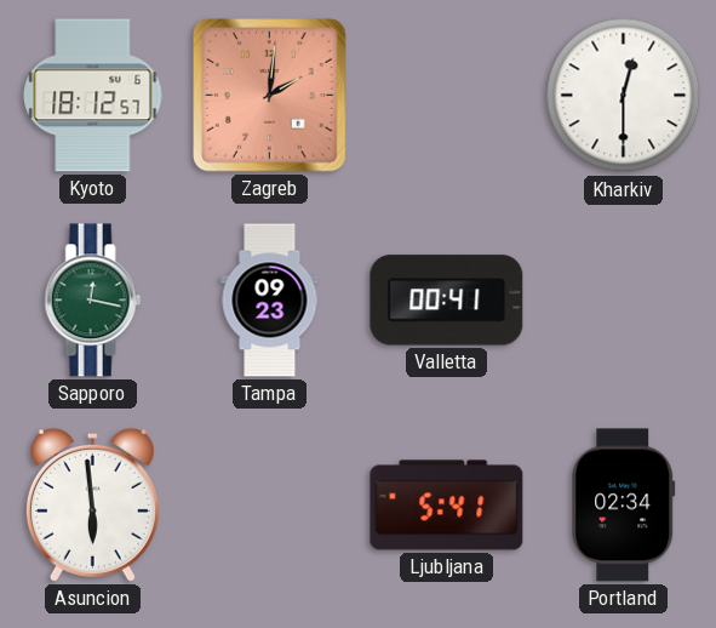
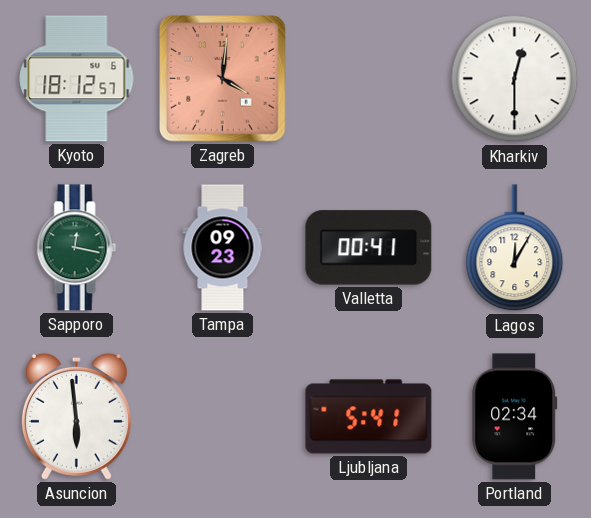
Zagreb: 2:01 -> 4:01
Lagos: none -> 12:05
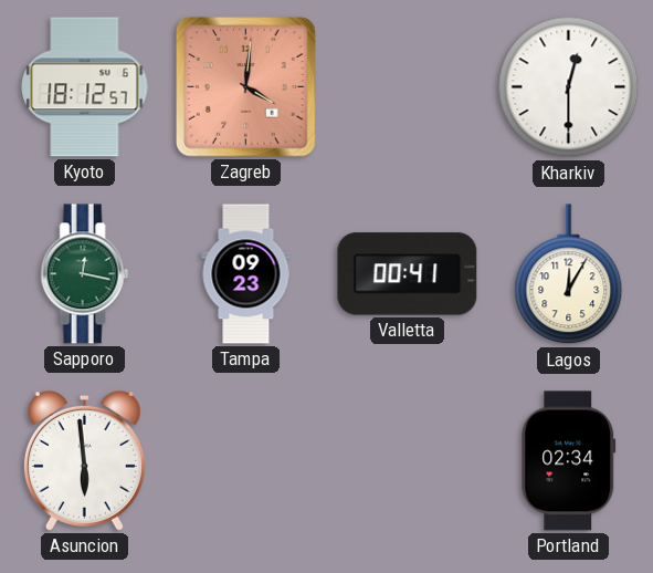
Ljubljana: 5:41 -> none
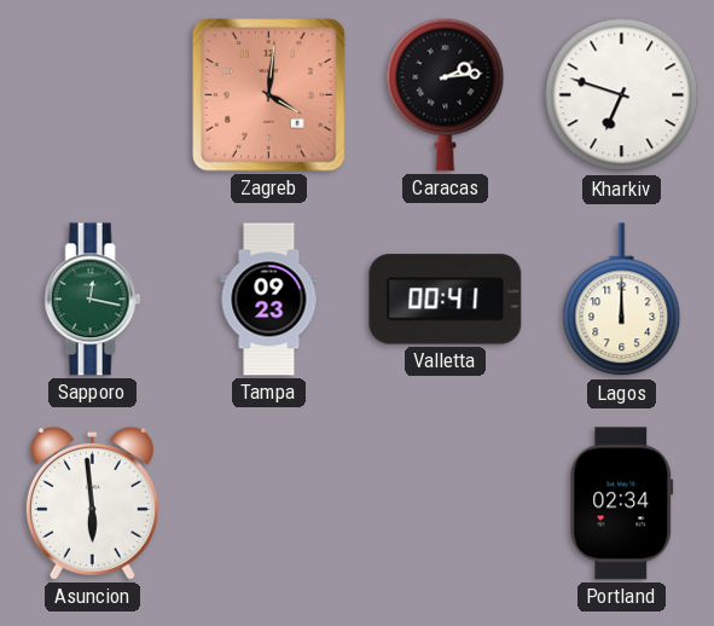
Kyoto: 18:12 -> none
Caracas: none -> 2:14
Kharkiv: 12:30 -> 6:48
Lagos: 12:05 -> 12:00
